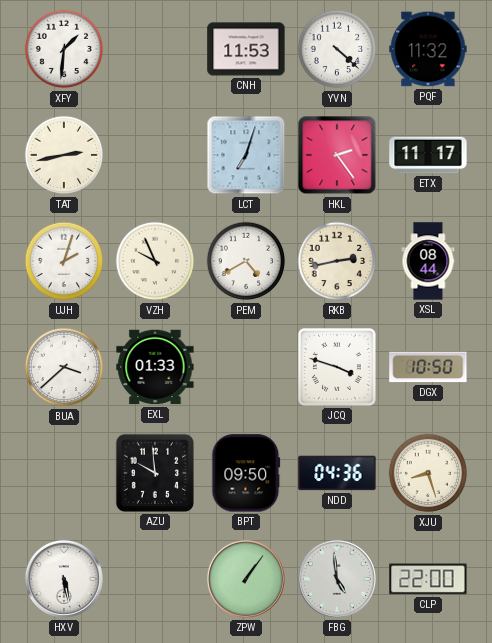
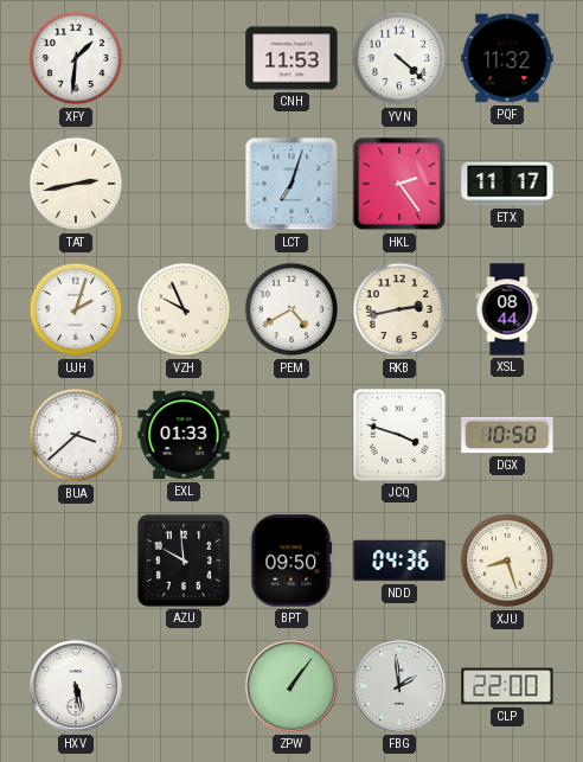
FBG: 4:59 -> 1:59
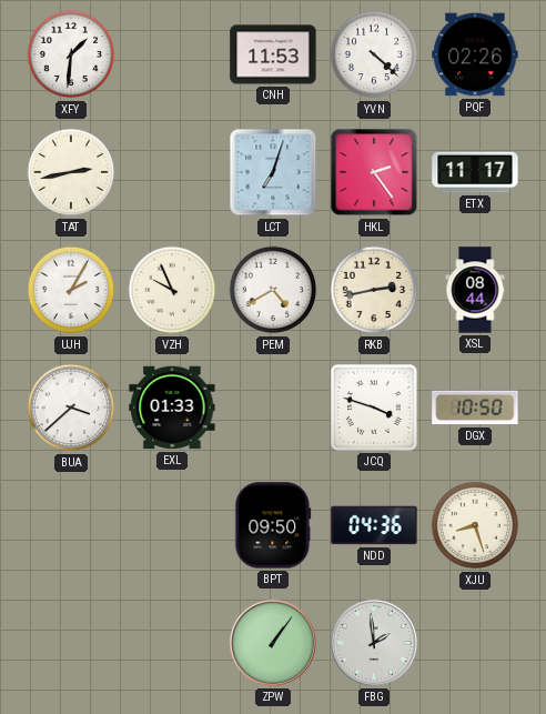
PQF: 11:32 -> 02:26
UJH: 2:03 -> 2:05
AZU: 9:59 -> none
HXV: 5:28 -> none
CLP: 22:00 -> none
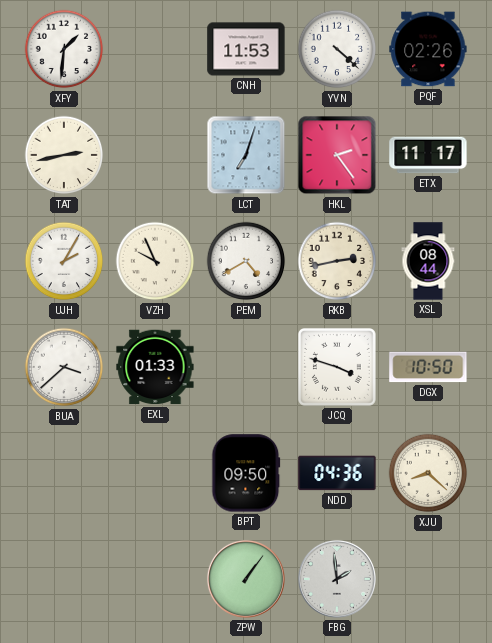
XJU: 8:27 -> 8:22
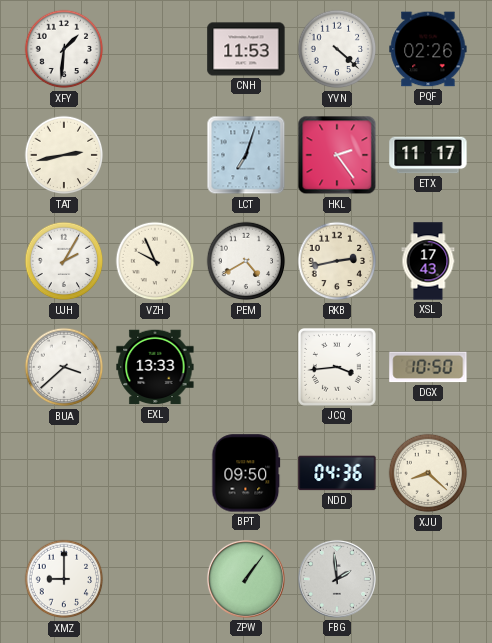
XSL: 08:44 -> 17:43
EXL: 01:33 -> 13:33
JCQ: 3:48 -> 3:44
XMZ: none -> 9:00
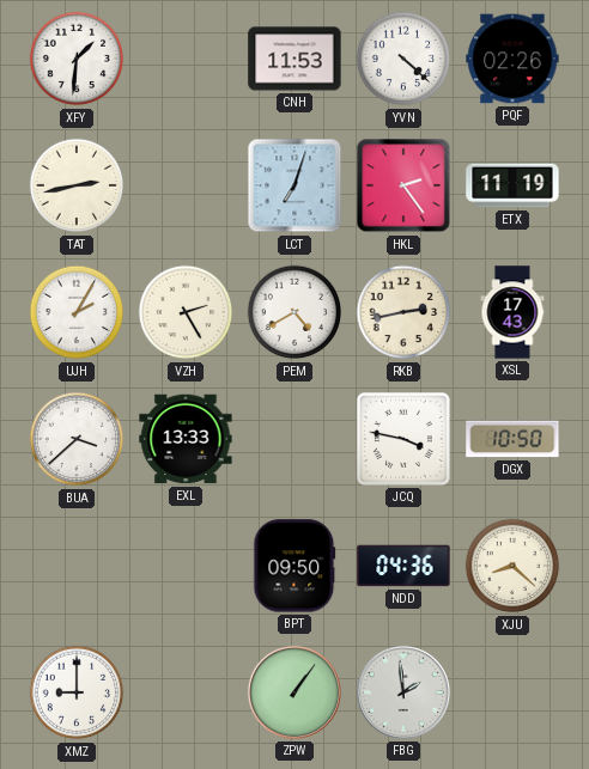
ETX: 11:17 -> 11:19
VZH: 9:56 -> 2:25
JCQ: 3:44 -> 3:47
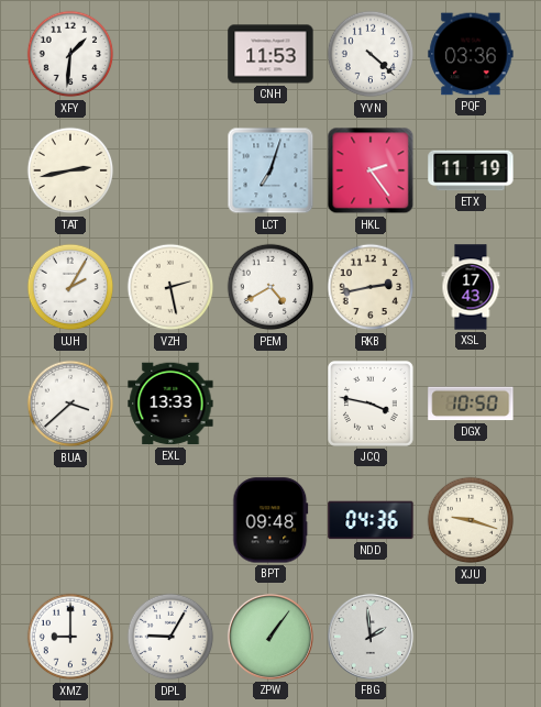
PQF: 02:26 -> 03:36
VZH: 2:25 -> 2:28
BPT: 09:50 -> 09:48
XJU: 8:22 -> 9:18
DPL: none -> 9:05
